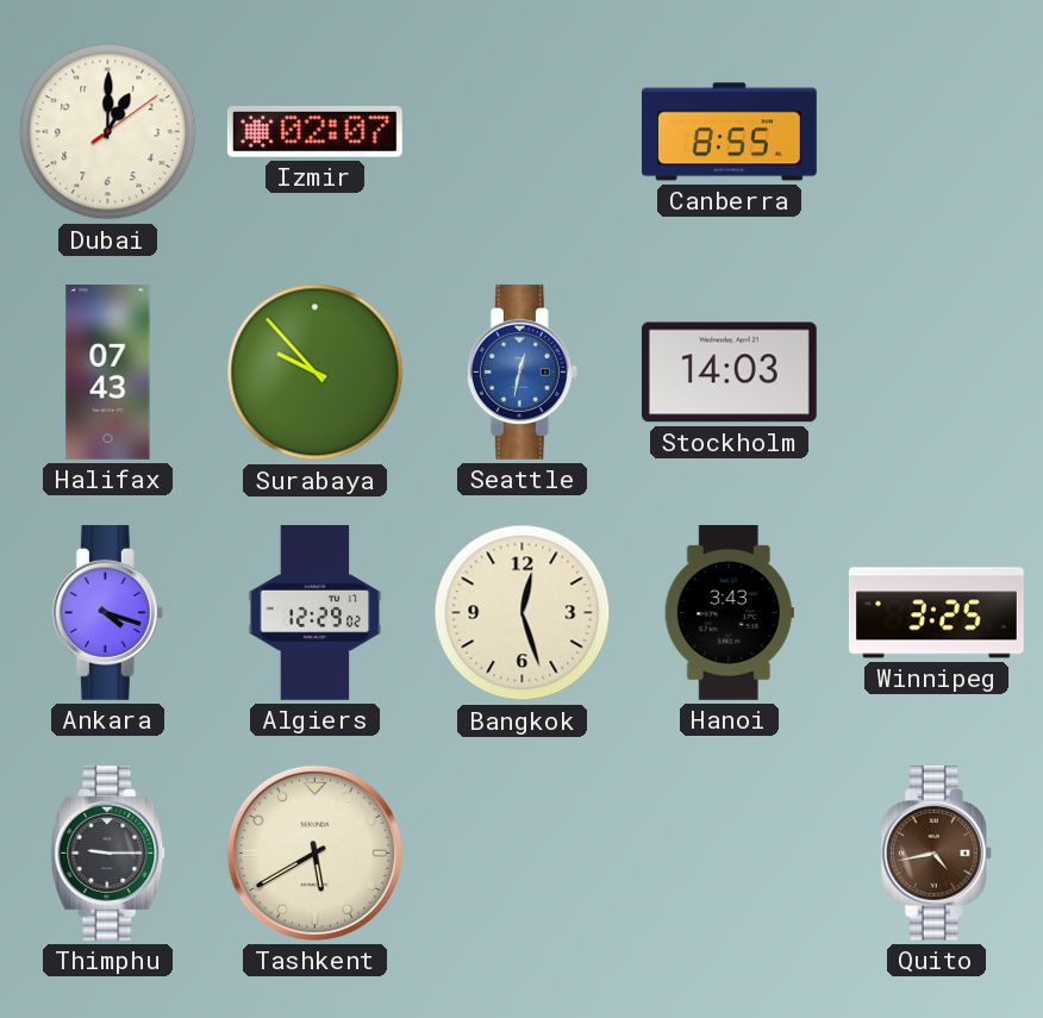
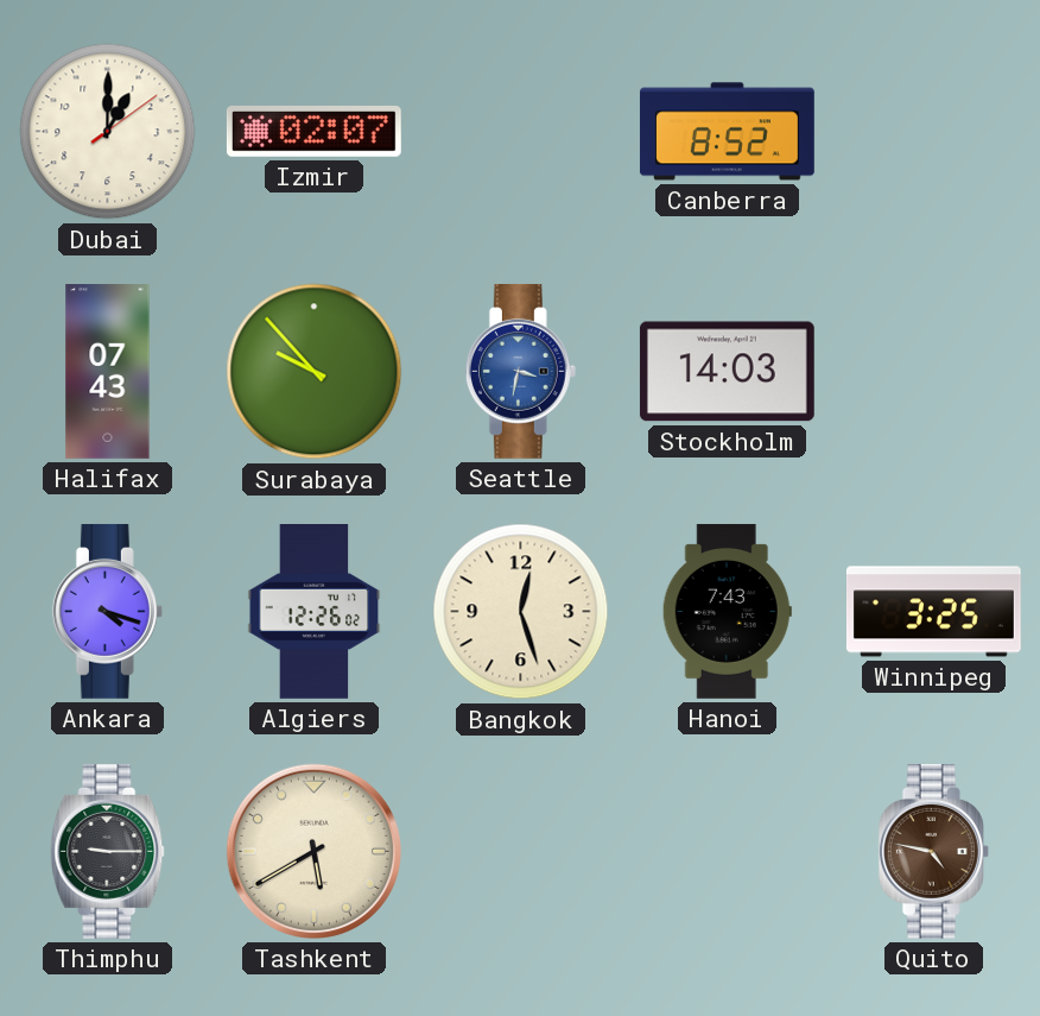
Canberra: 8:55 -> 8:52
Seattle: 12:32 -> 3:32
Algiers: 12:29 -> 12:26
Hanoi: 3:43 -> 7:43
Quito: 4:43 -> 4:47
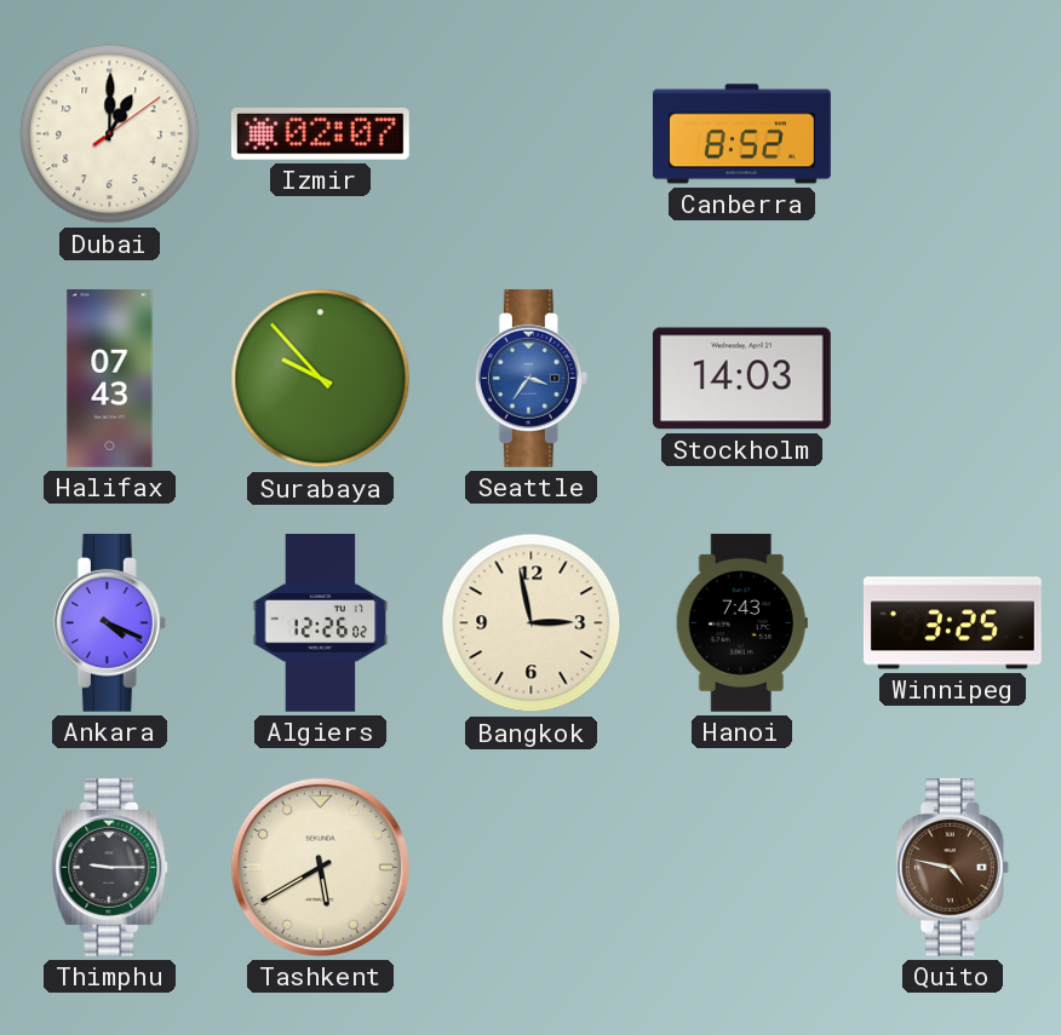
Seattle: 3:32 -> 3:36
Ankara: 4:18 -> 4:19
Bangkok: 12:27 -> 2:58
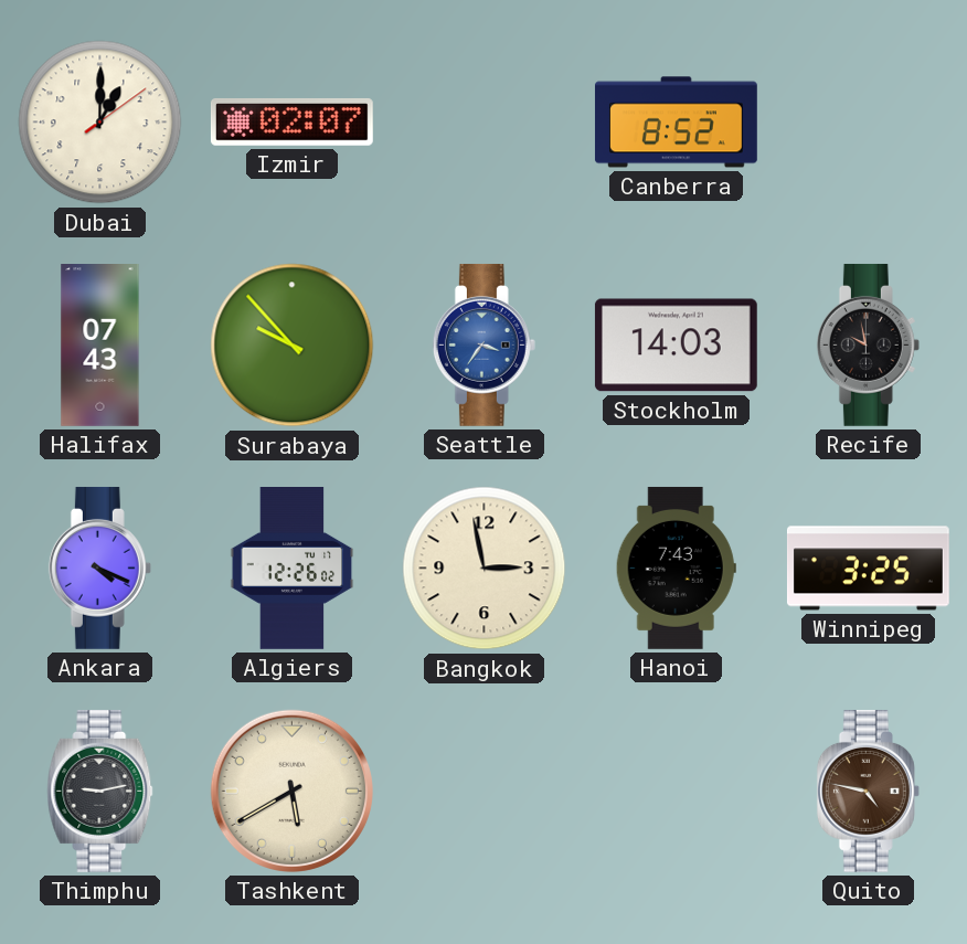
Recife: none -> 9:58
Thimphu: 9:15 -> 9:13
